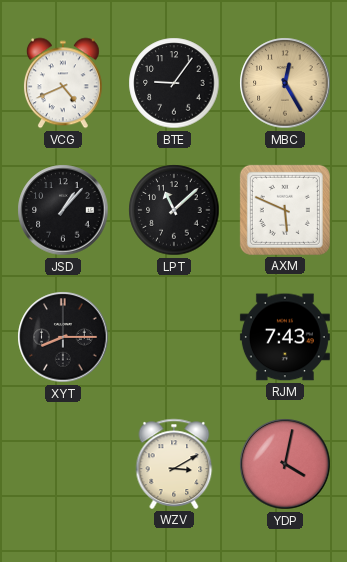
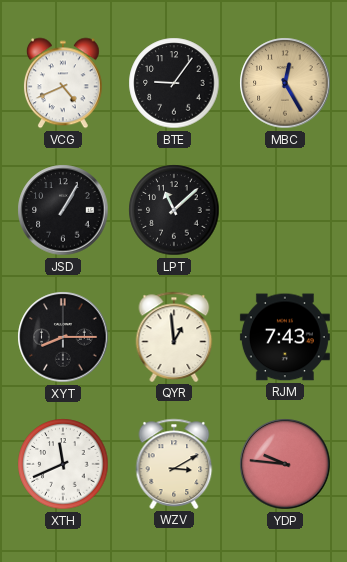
JSD: 1:07 -> 1:05
AXM: 5:49 -> none
QYR: none -> 12:59
XTH: none -> 11:41
YDP: 4:02 -> 9:46
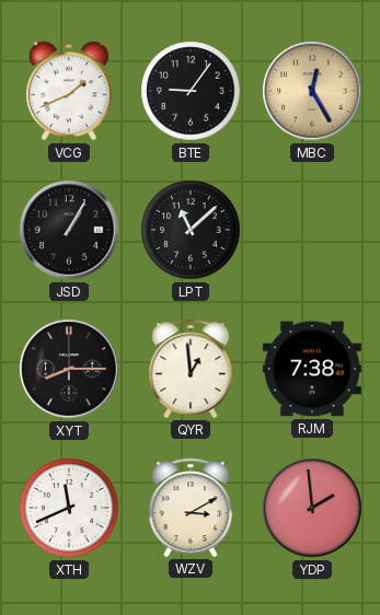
VCG: 4:41 -> 1:41
RJM: 7:43 -> 7:38
YDP: 9:46 -> 1:59
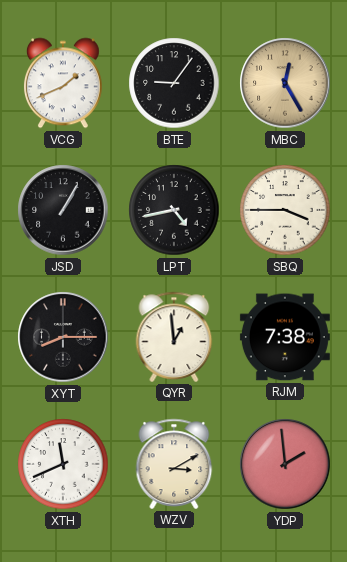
LPT: 11:08 -> 4:43
SBQ: none -> 3:45
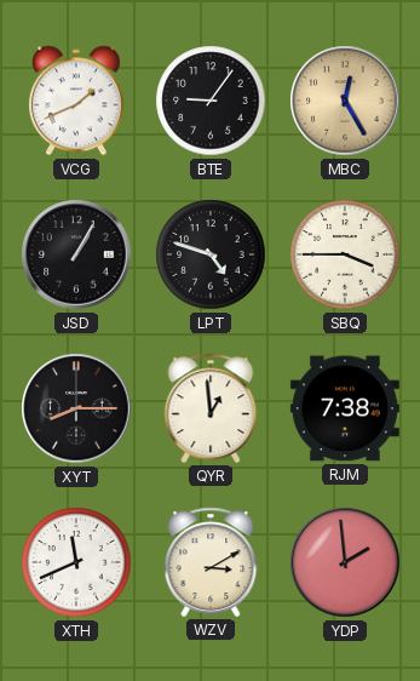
LPT: 4:43 -> 4:48
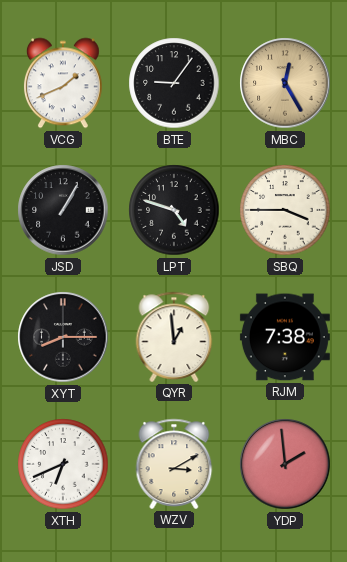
XTH: 11:41 -> 6:41
